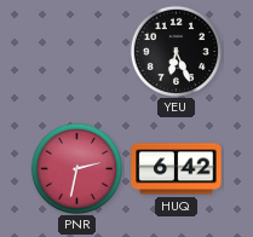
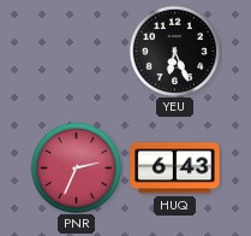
PNR: 2:32 -> 2:34
HUQ: 6:42 -> 6:43
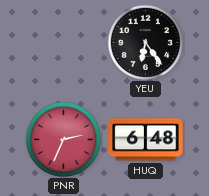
YEU: 6:26 -> 6:24
HUQ: 6:43 -> 6:48
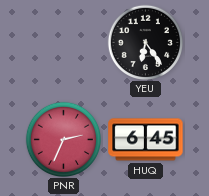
HUQ: 6:48 -> 6:45
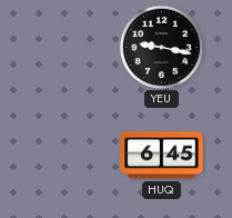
YEU: 6:24 -> 9:17
PNR: 2:34 -> none
